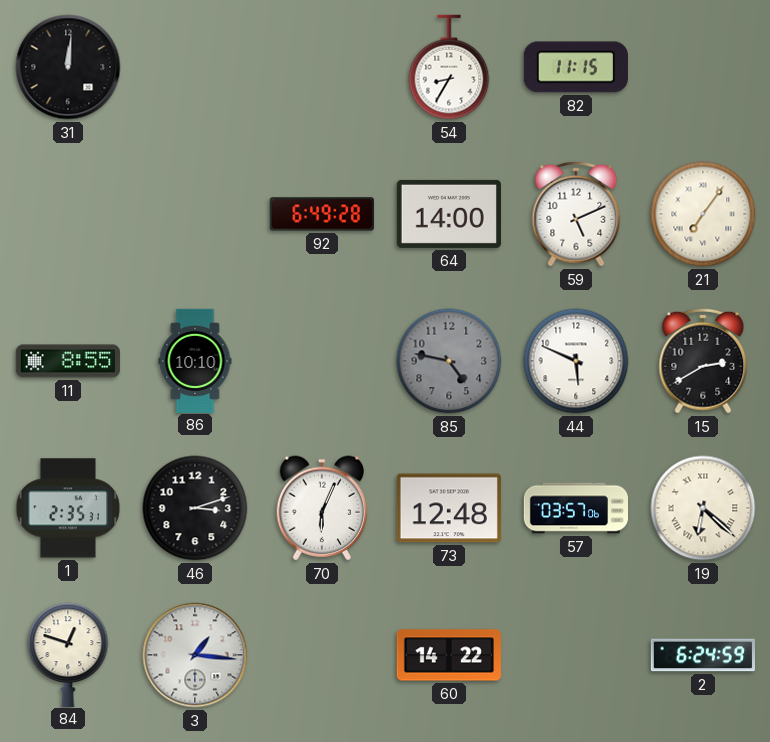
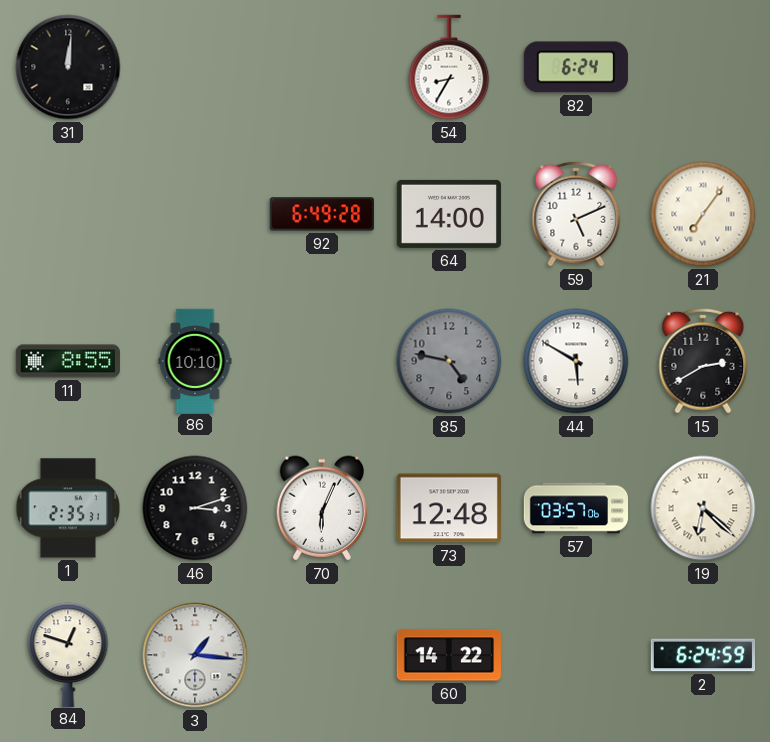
82: 11:15 -> 6:24
44: 5:49 -> 5:50
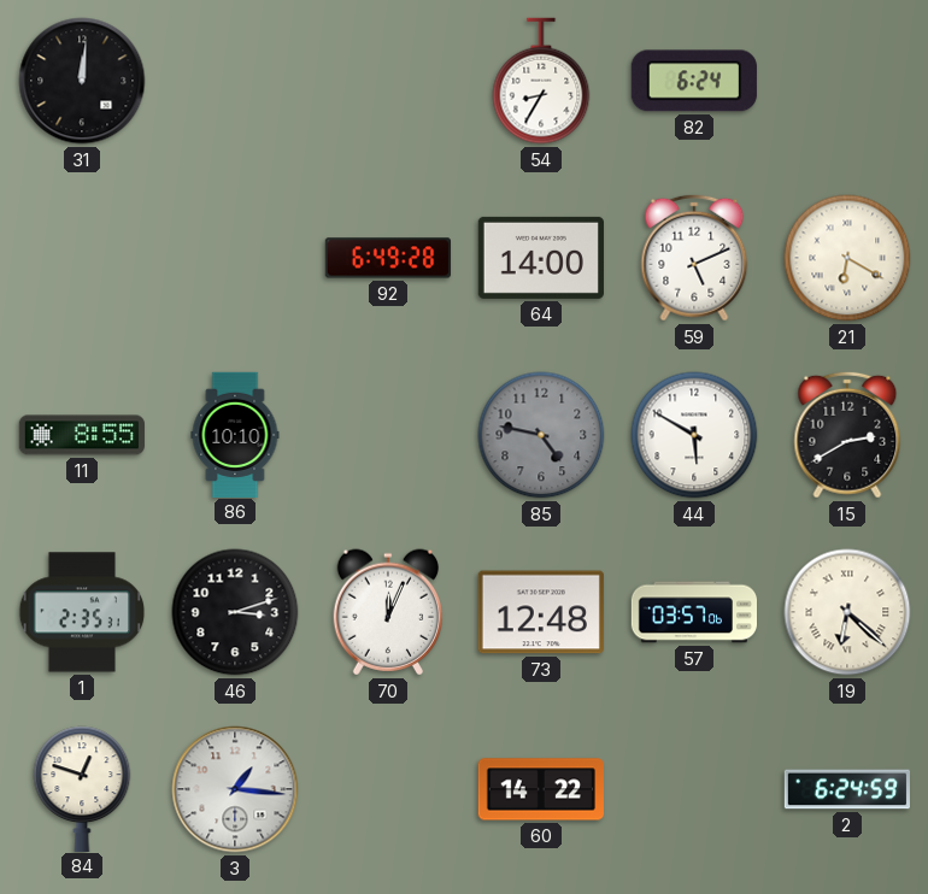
21: 7:06 -> 6:20
70: 6:04 -> 12:04
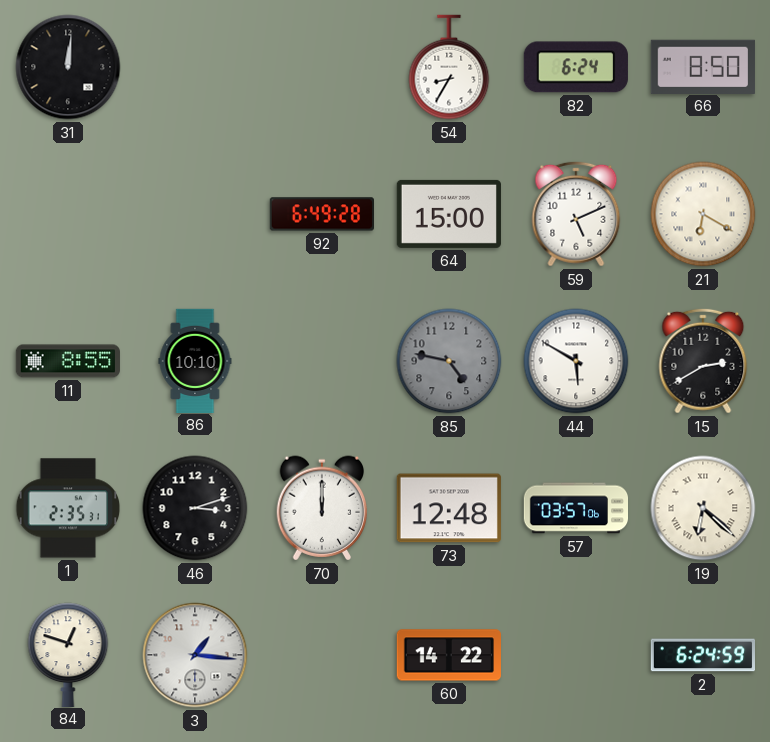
66: none -> 8:50
64: 14:00 -> 15:00
70: 12:04 -> 12:00
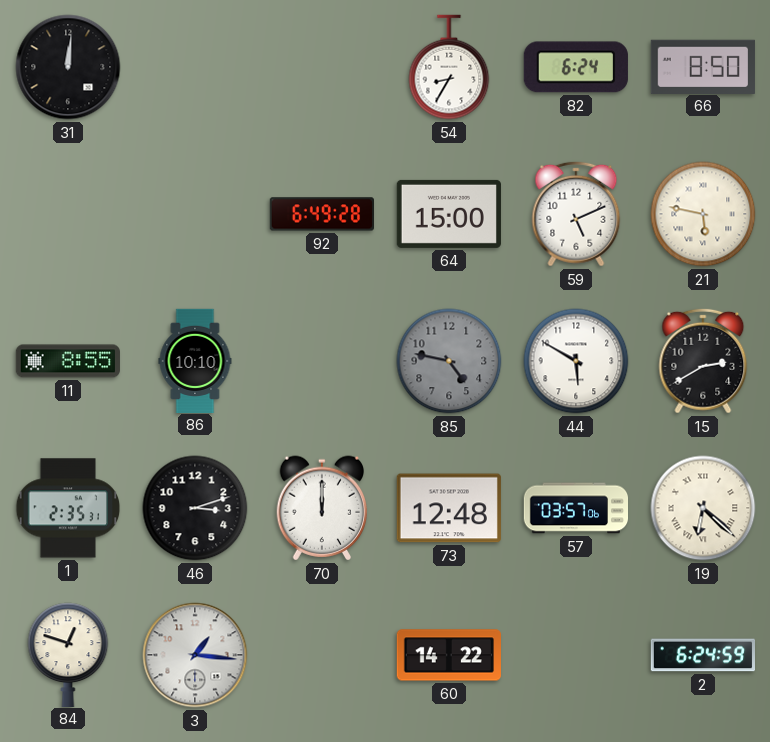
21: 6:20 -> 5:47
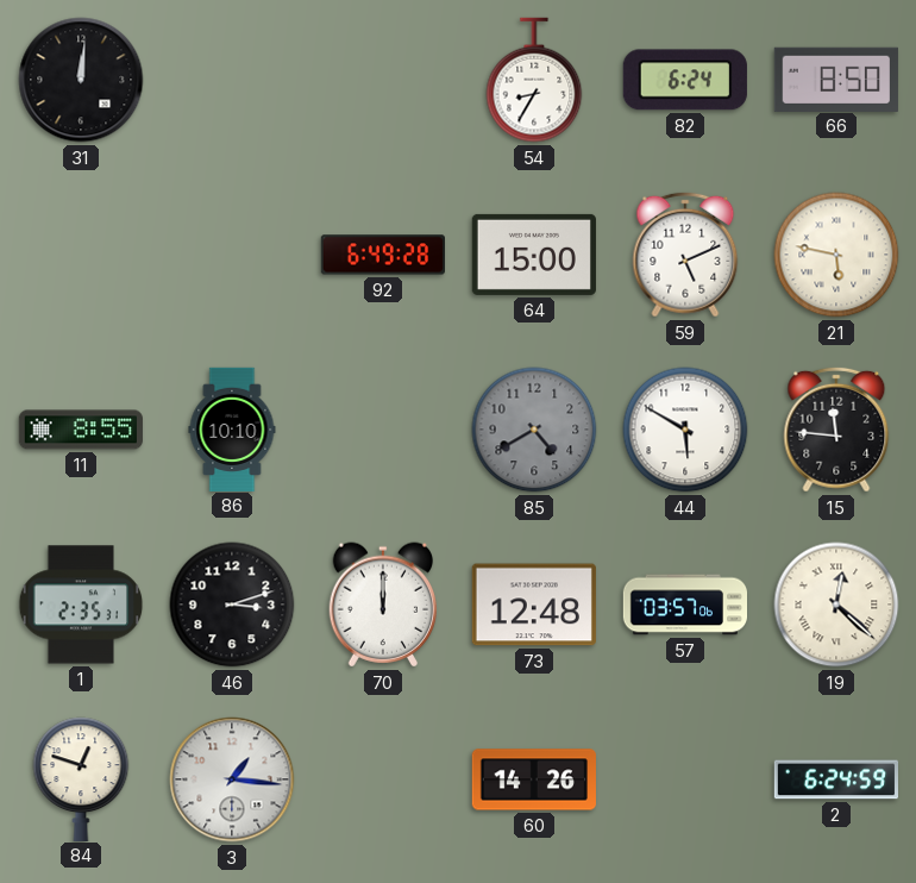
85: 4:47 -> 4:40
15: 2:40 -> 11:46
19: 6:22 -> 12:22
60: 14:22 -> 14:26
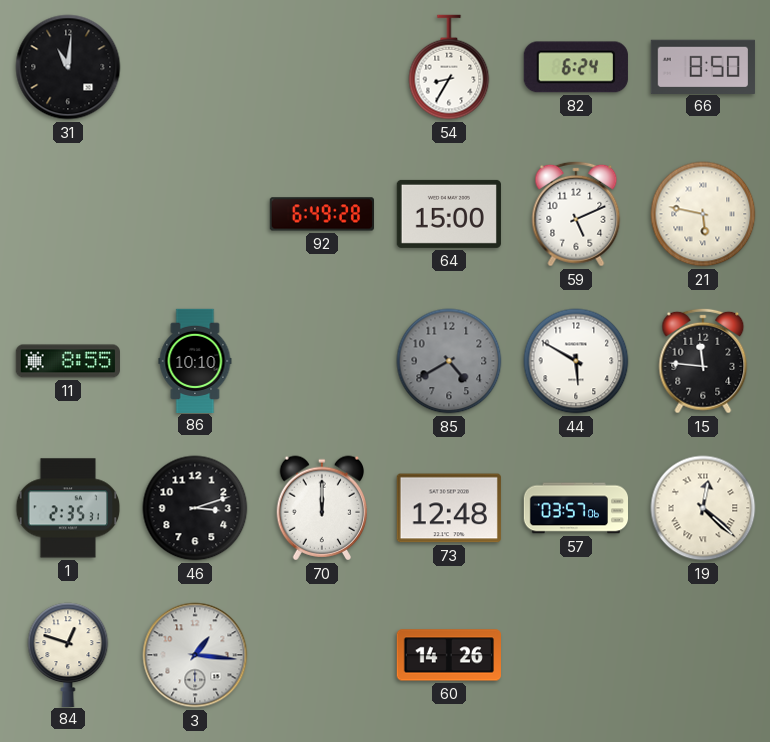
31: 12:01 -> 11:01
2: 6:24 -> none
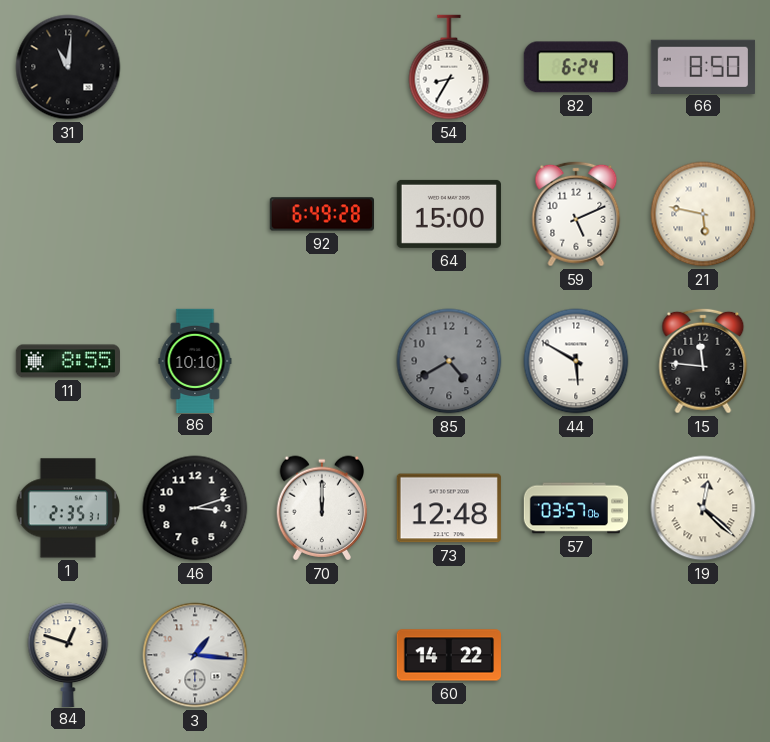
60: 14:26 -> 14:22
